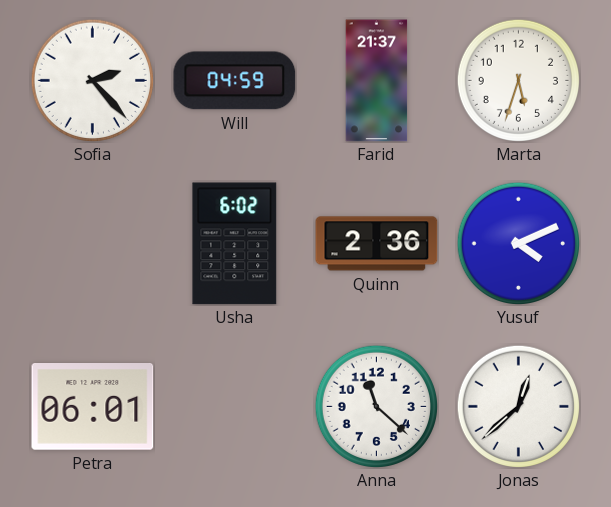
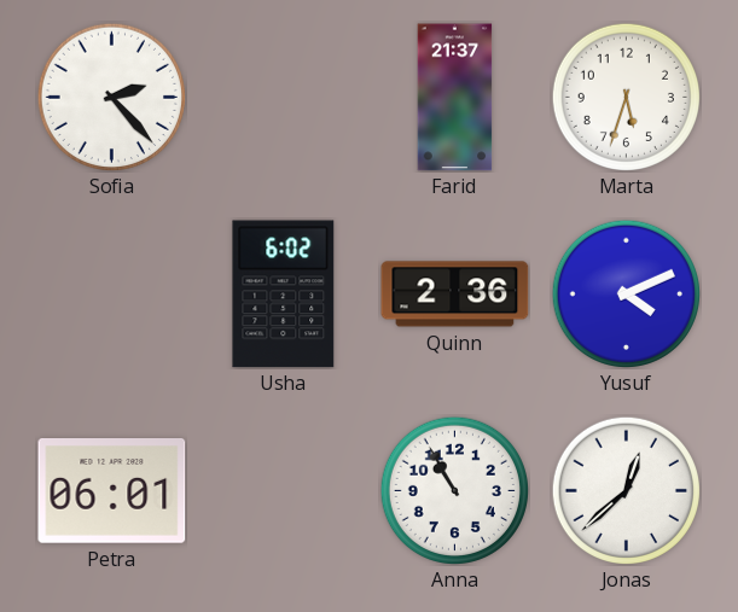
Will: 04:59 -> none
Anna: 11:22 -> 10:55
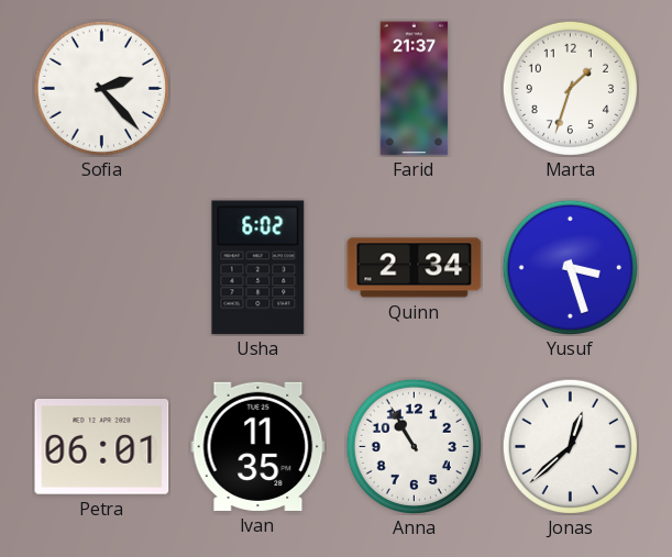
Marta: 5:33 -> 1:33
Quinn: 2:36 -> 2:34
Yusuf: 4:11 -> 3:27
Ivan: none -> 11:35
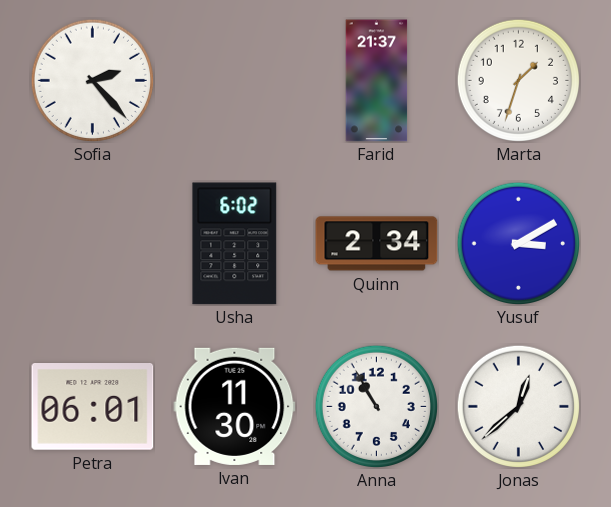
Yusuf: 3:27 -> 3:10
Ivan: 11:35 -> 11:30
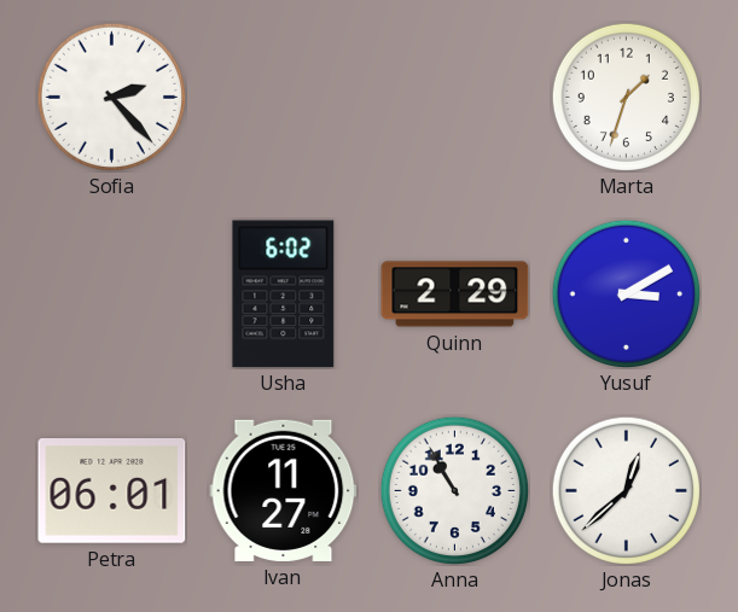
Farid: 21:37 -> none
Quinn: 2:34 -> 2:29
Ivan: 11:30 -> 11:27
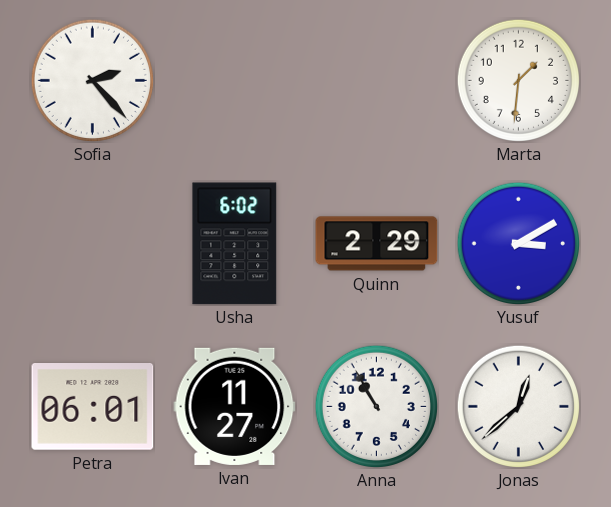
Marta: 1:33 -> 1:31
